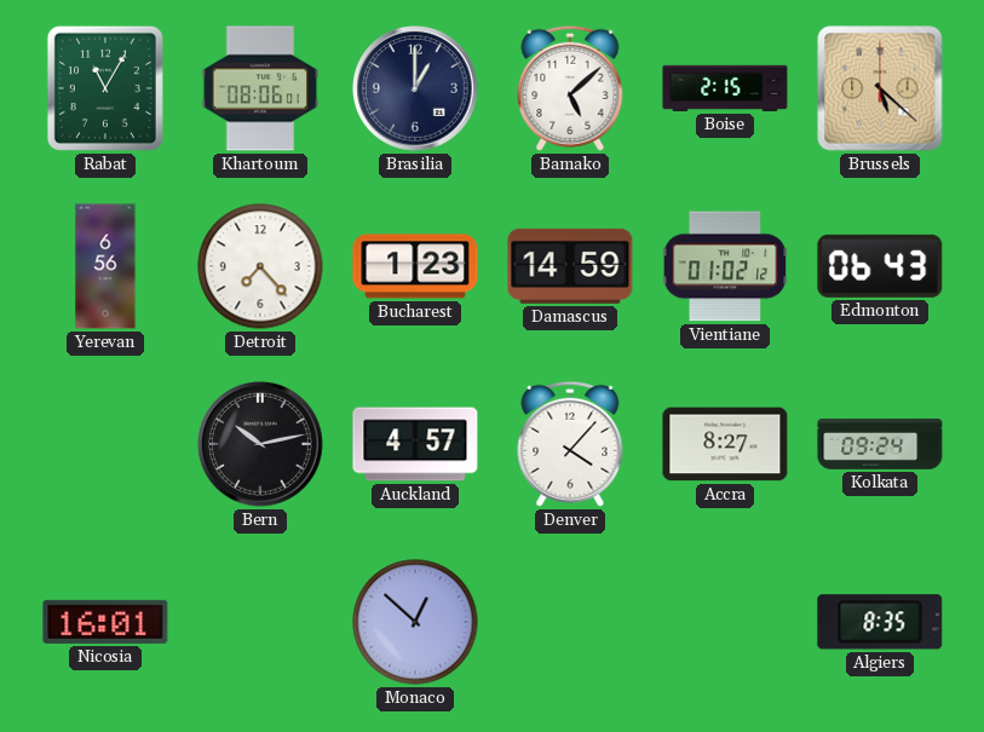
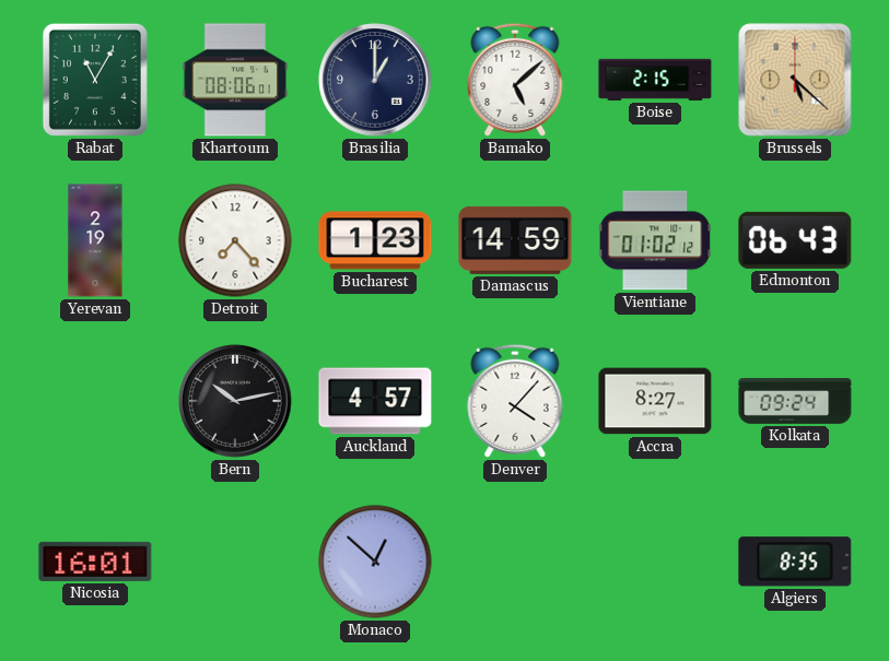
Yerevan: 6:56 -> 2:19
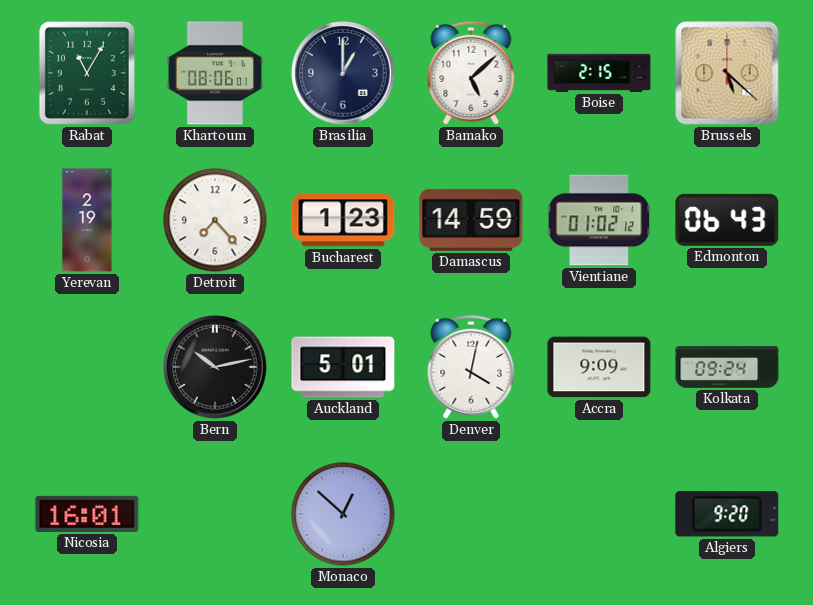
Auckland: 4:57 -> 5:01
Denver: 4:07 -> 4:02
Accra: 8:27 -> 9:09
Algiers: 8:35 -> 9:20
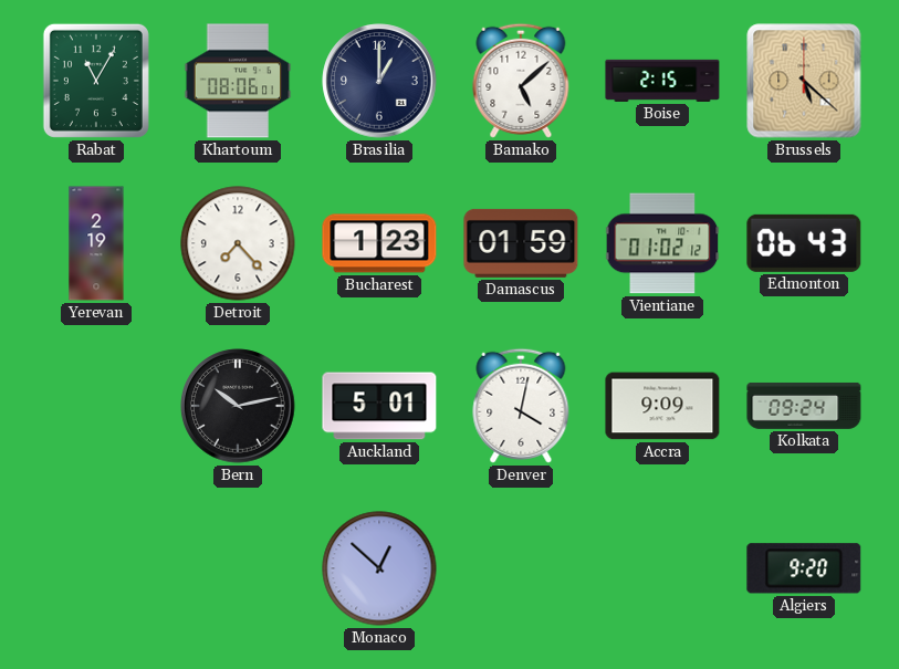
Damascus: 14:59 -> 01:59
Nicosia: 16:01 -> none
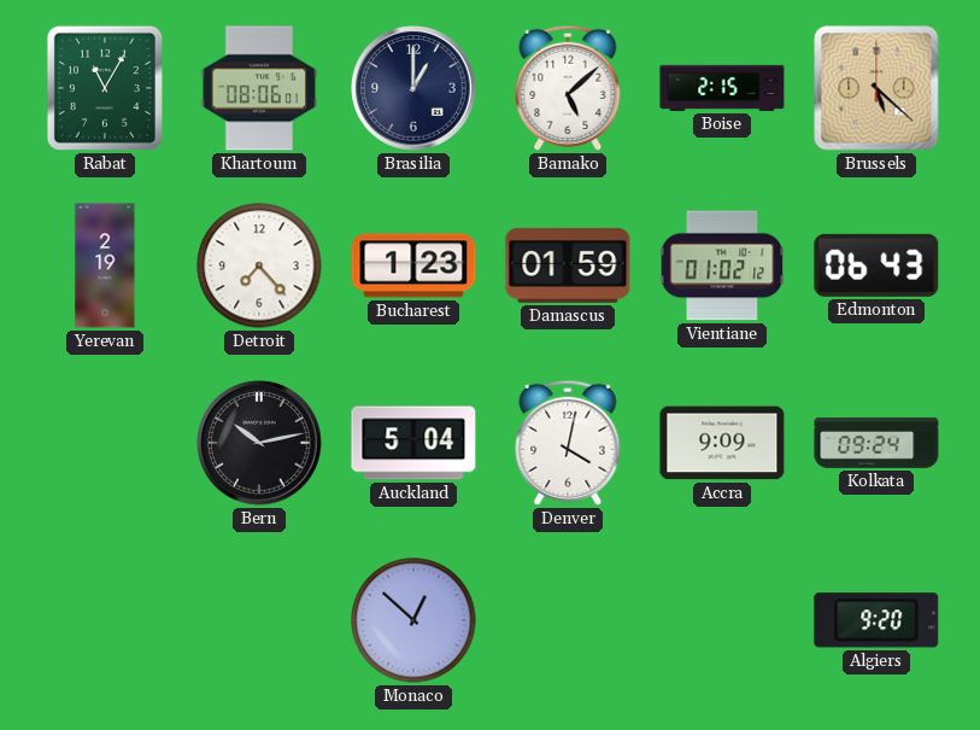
Auckland: 5:01 -> 5:04
